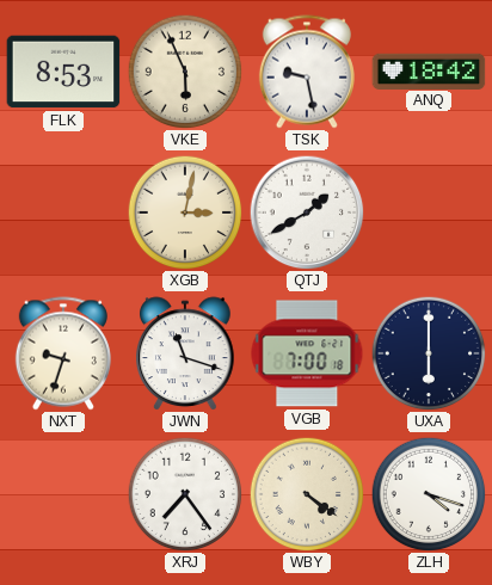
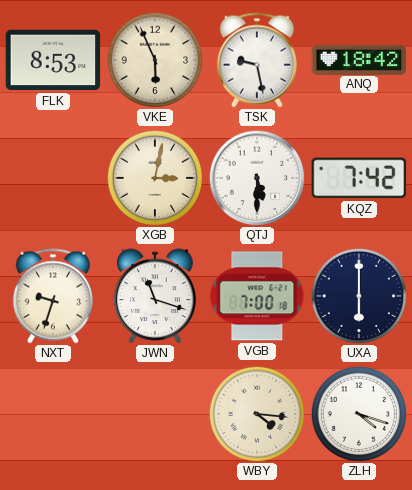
QTJ: 1:40 -> 5:30
KQZ: none -> 7:42
XRJ: 7:24 -> none
WBY: 4:21 -> 4:16
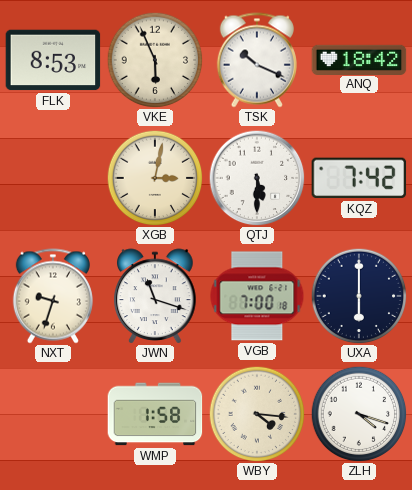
TSK: 9:28 -> 10:19
WMP: none -> 1:58
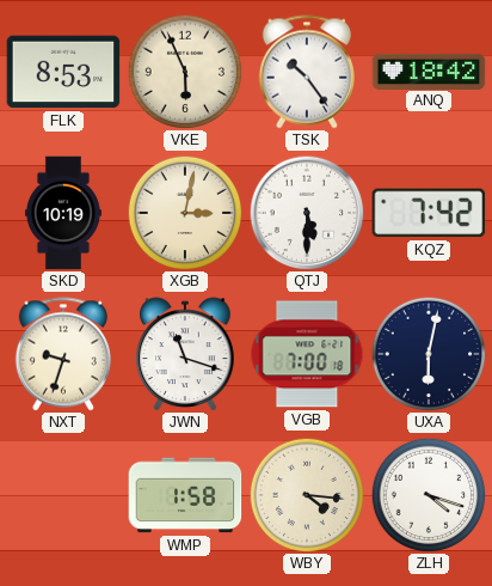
TSK: 10:19 -> 10:24
SKD: none -> 10:19
UXA: 6:00 -> 6:02
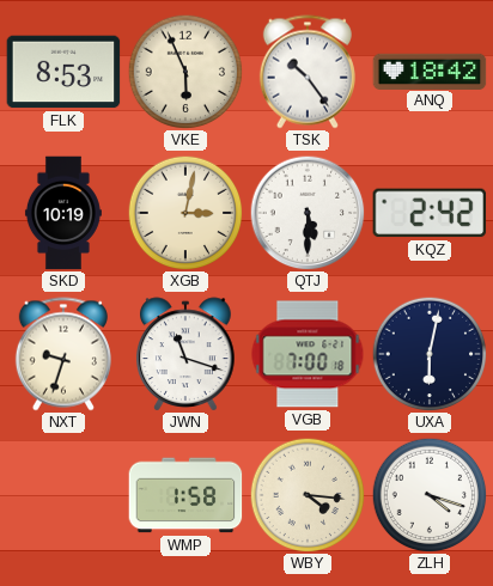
KQZ: 7:42 -> 2:42
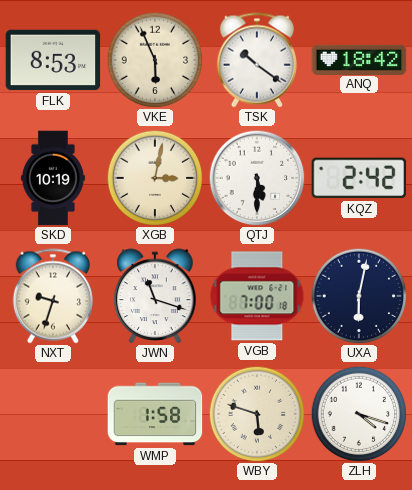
TSK: 10:24 -> 10:21
WBY: 4:16 -> 5:48
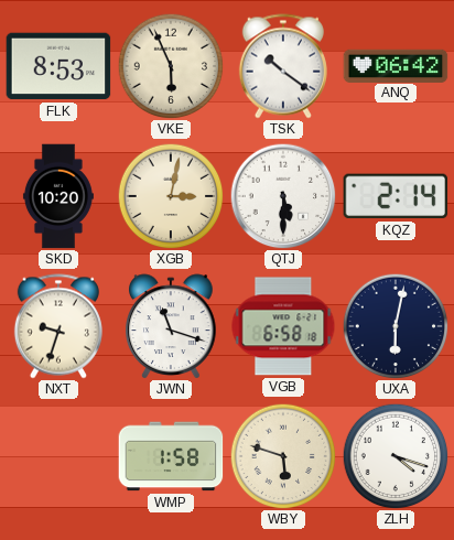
ANQ: 18:42 -> 06:42
SKD: 10:19 -> 10:20
KQZ: 2:42 -> 2:14
VGB: 7:00 -> 6:58
